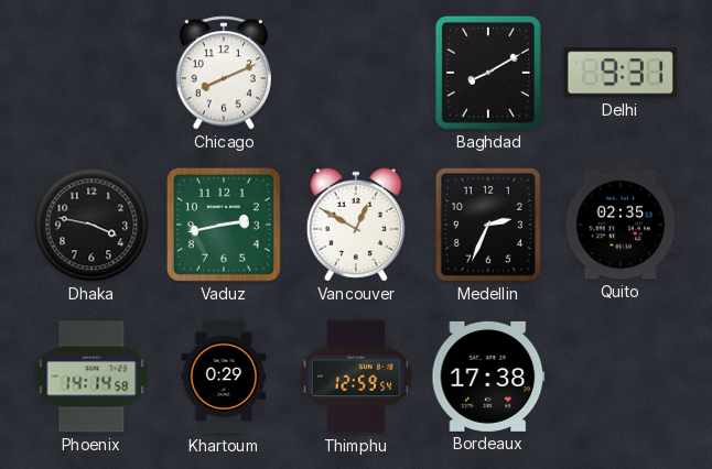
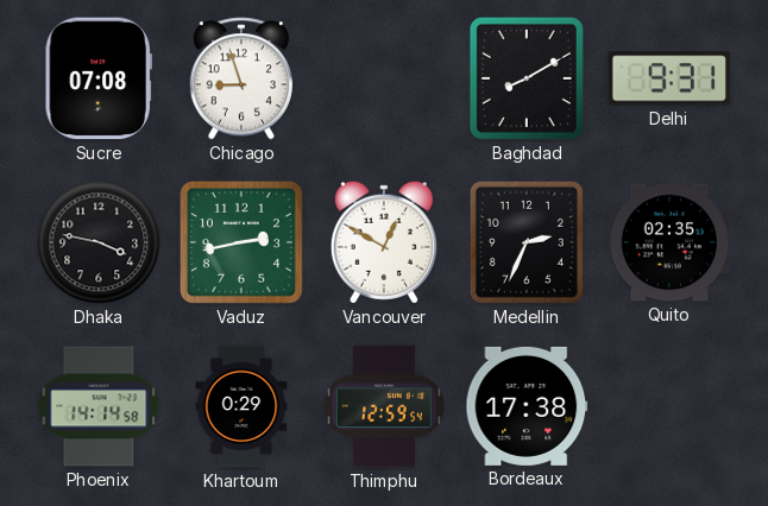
Sucre: none -> 07:08
Chicago: 8:11 -> 8:57
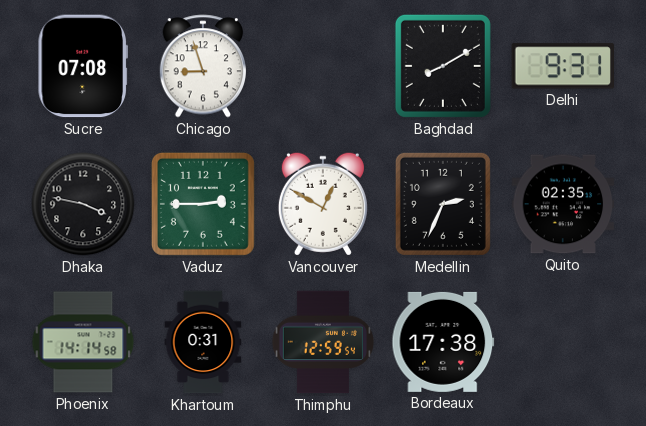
Vaduz: 2:43 -> 2:45
Khartoum: 0:29 -> 0:31
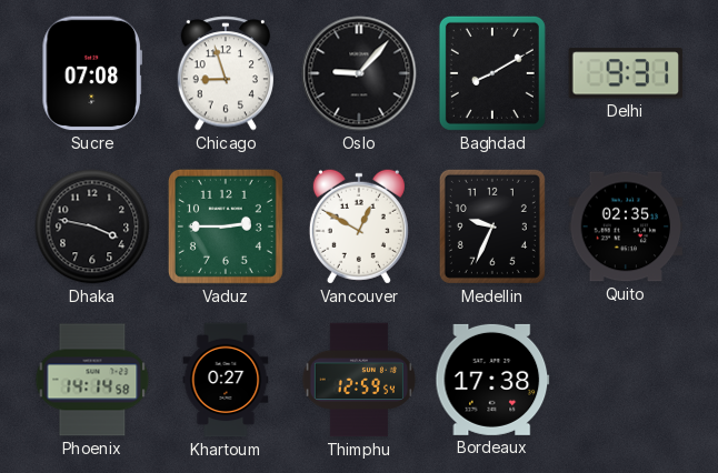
Oslo: none -> 9:07
Medellin: 2:34 -> 9:34
Khartoum: 0:31 -> 0:27
